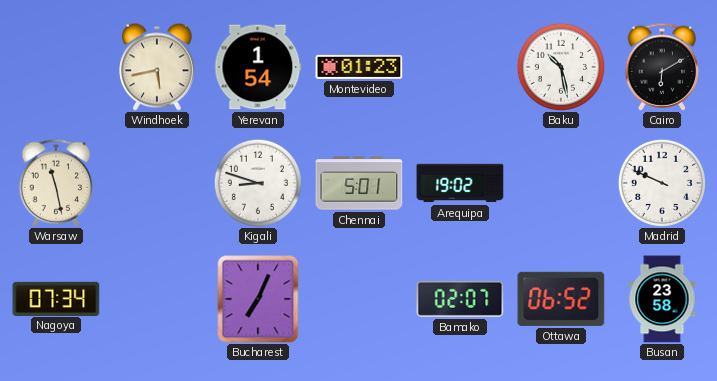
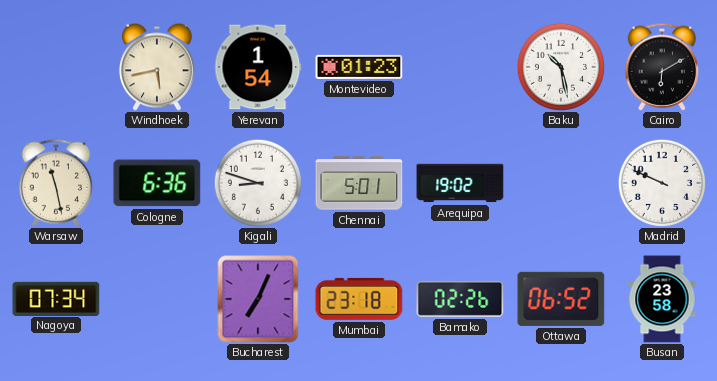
Cologne: none -> 6:36
Mumbai: none -> 23:18
Bamako: 02:07 -> 02:26
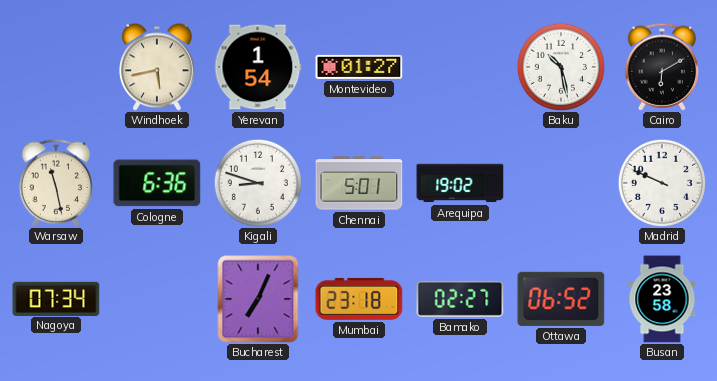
Montevideo: 01:23 -> 01:27
Bamako: 02:26 -> 02:27
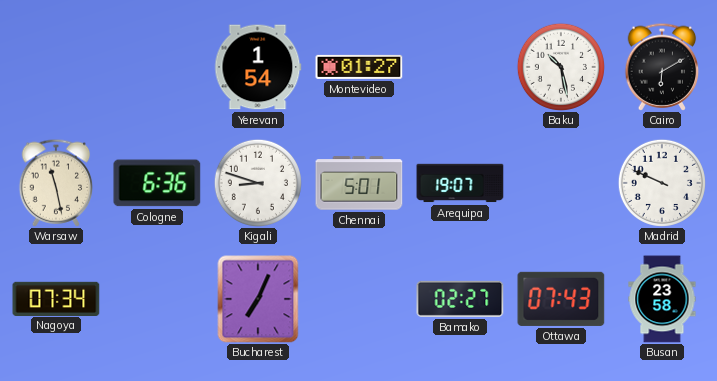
Windhoek: 5:43 -> none
Arequipa: 19:02 -> 19:07
Mumbai: 23:18 -> none
Ottawa: 06:52 -> 07:43
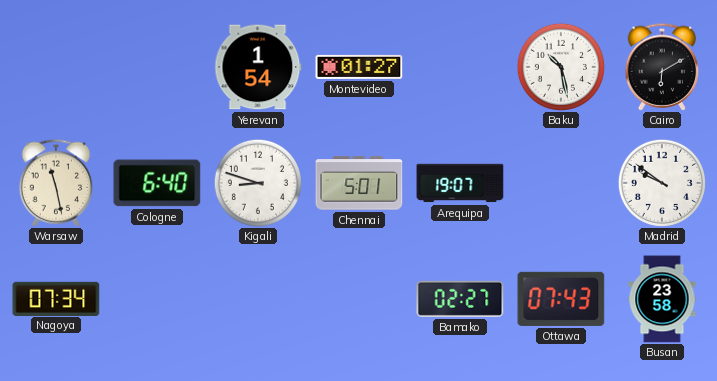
Cologne: 6:36 -> 6:40
Madrid: 9:49 -> 9:51
Bucharest: 7:04 -> none
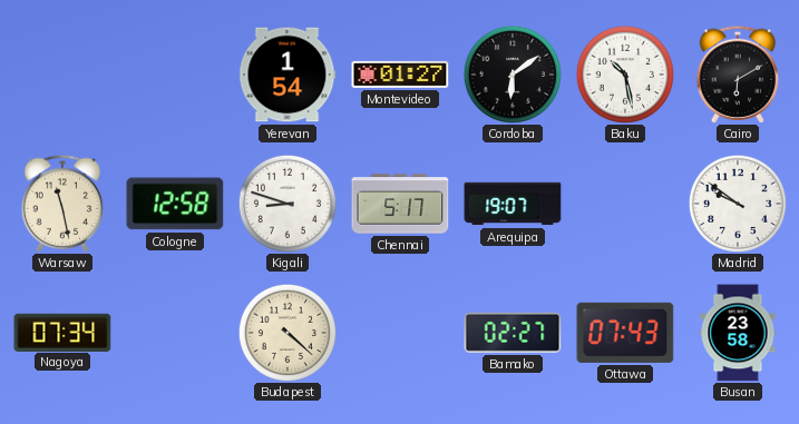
Cordoba: none -> 6:09
Cologne: 6:40 -> 12:58
Chennai: 5:01 -> 5:17
Budapest: none -> 4:22
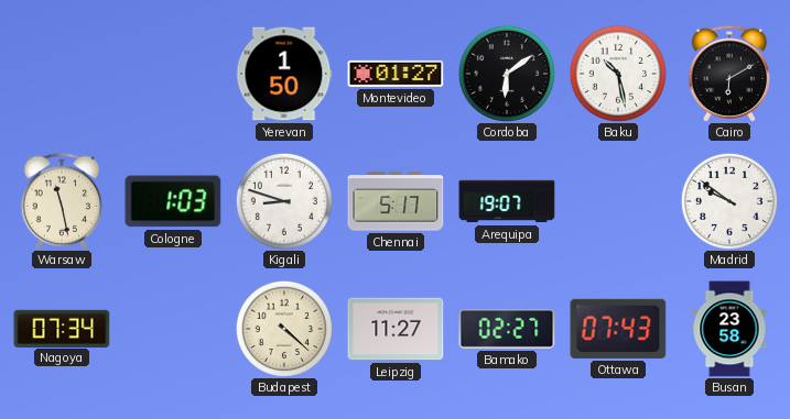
Yerevan: 1:54 -> 1:50
Cologne: 12:58 -> 1:03
Leipzig: none -> 11:27
